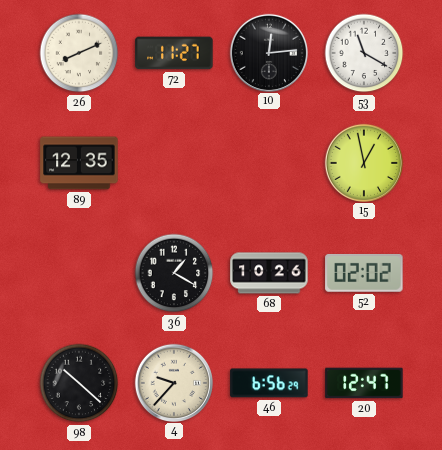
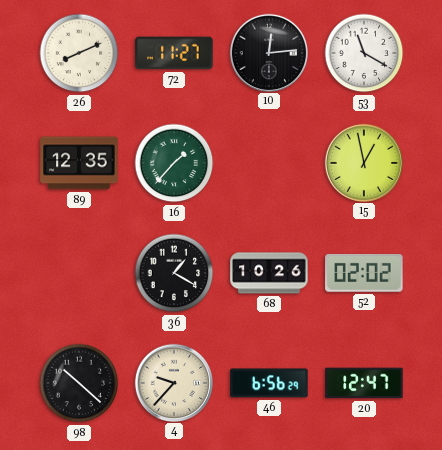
16: none -> 1:37
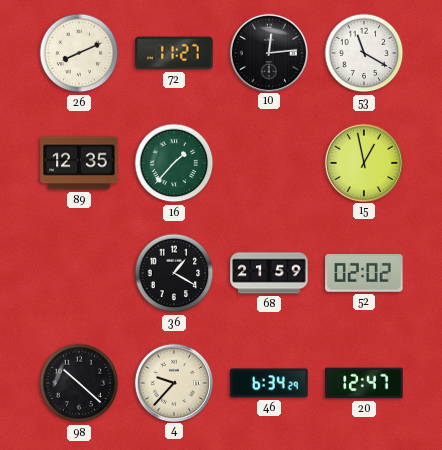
68: 10:26 -> 21:59
46: 6:56 -> 6:34
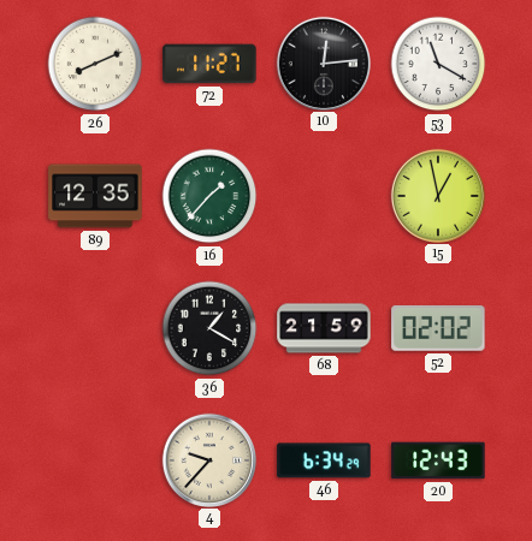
98: 10:22 -> none
20: 12:47 -> 12:43
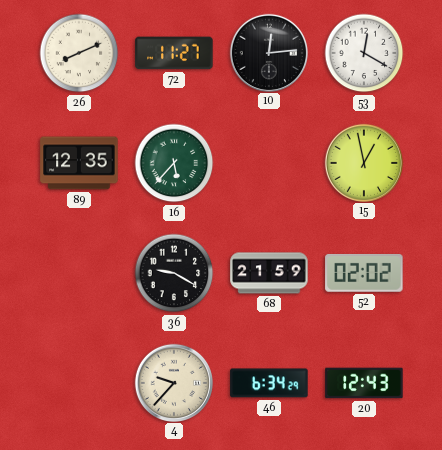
53: 11:20 -> 12:20
16: 1:37 -> 5:37
36: 1:20 -> 9:20
